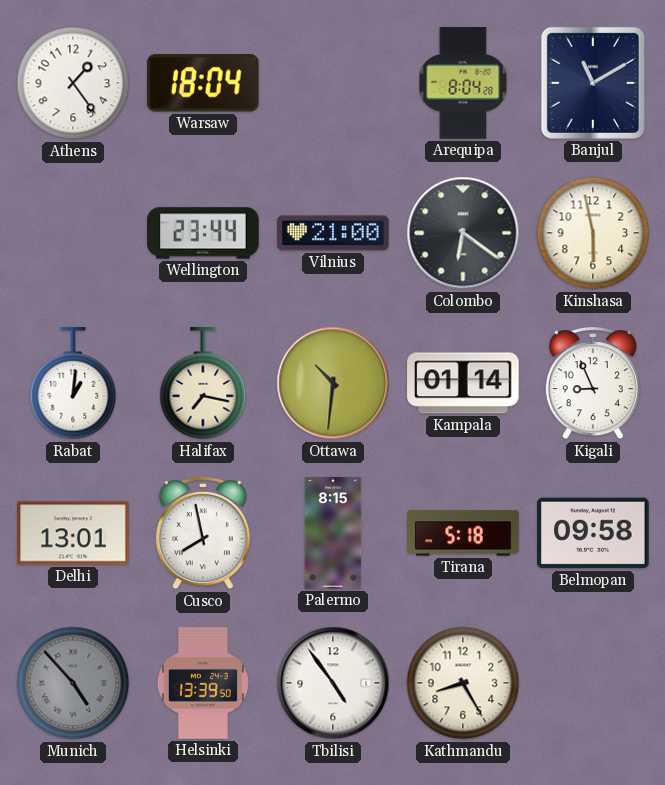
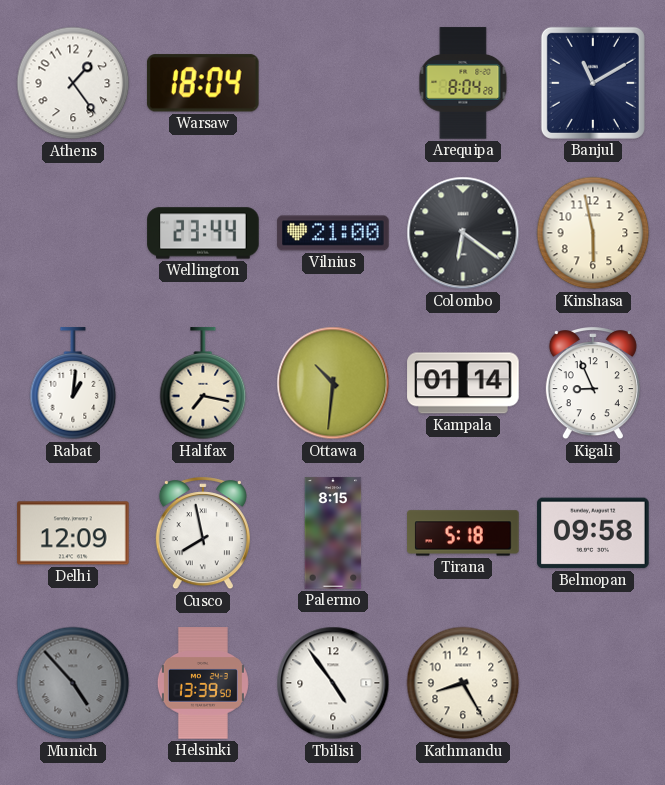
Delhi: 13:01 -> 12:09
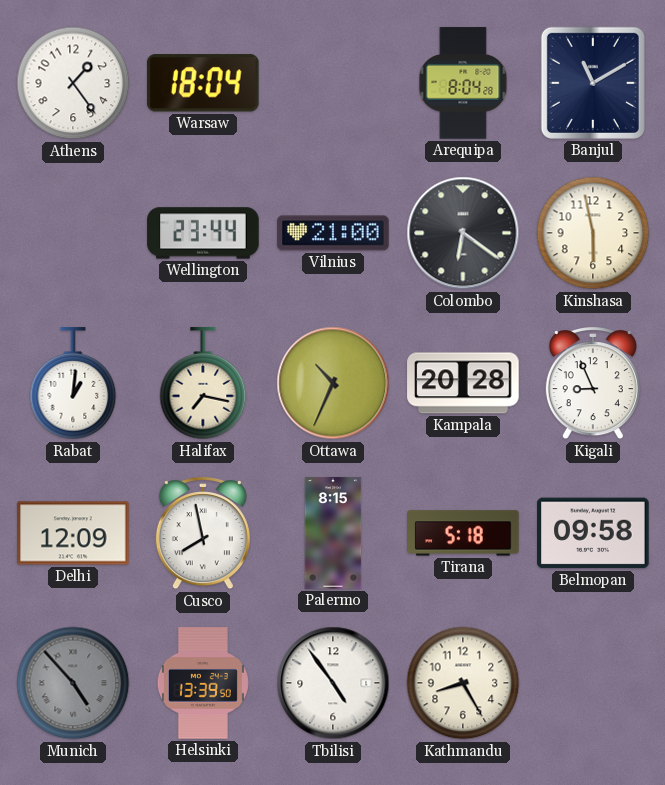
Ottawa: 10:31 -> 10:34
Kampala: 01:14 -> 20:28
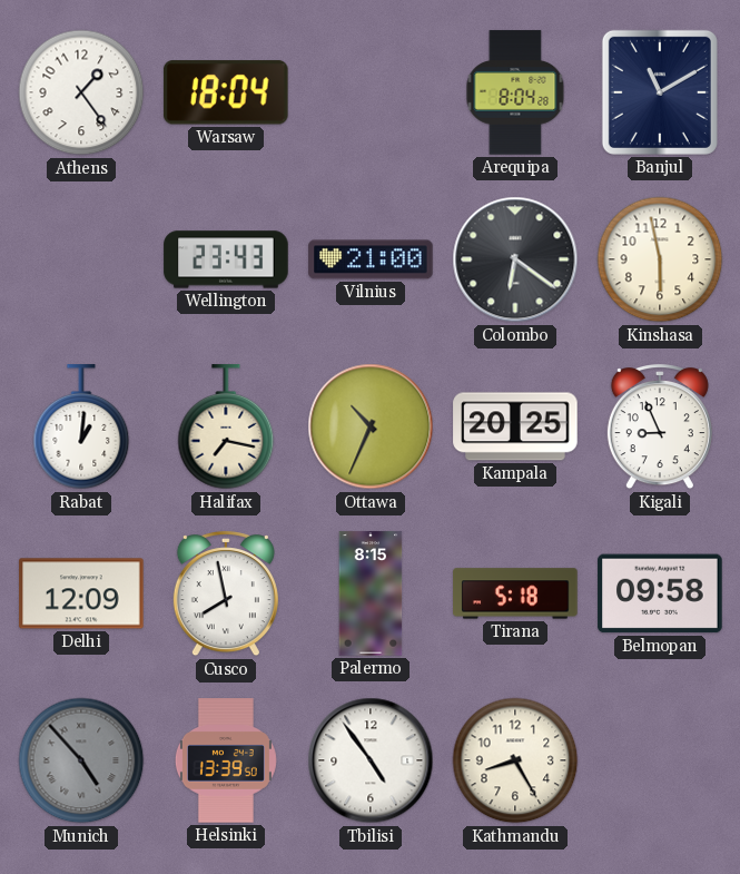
Wellington: 23:44 -> 23:43
Kampala: 20:28 -> 20:25
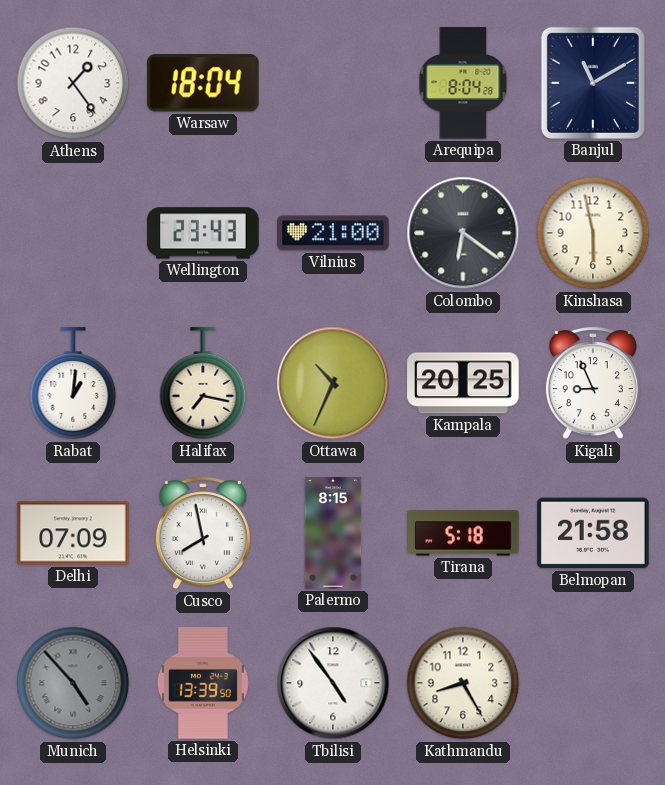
Delhi: 12:09 -> 07:09
Belmopan: 09:58 -> 21:58
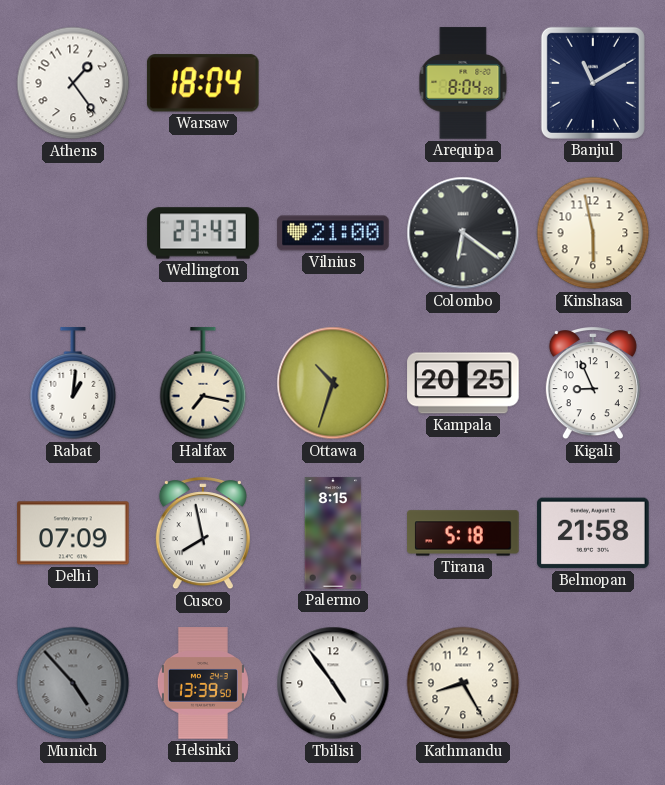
Ottawa: 10:34 -> 10:33
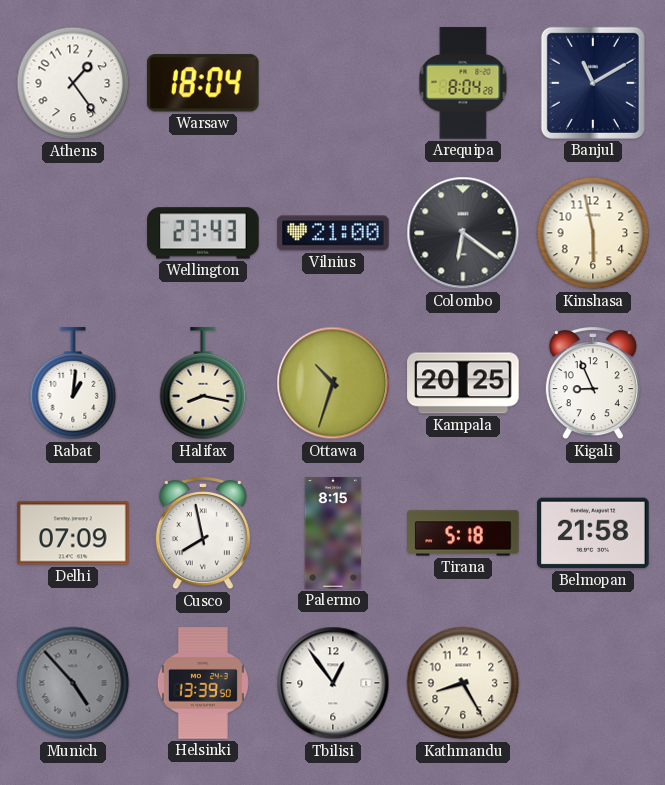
Halifax: 7:17 -> 8:17
Tbilisi: 4:54 -> 12:54
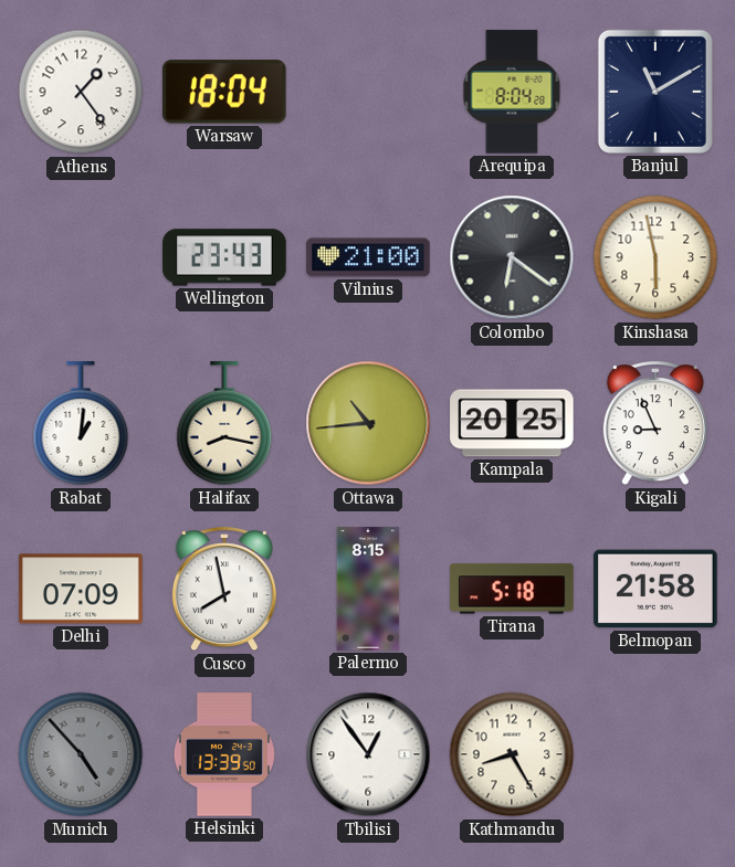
Ottawa: 10:33 -> 10:44
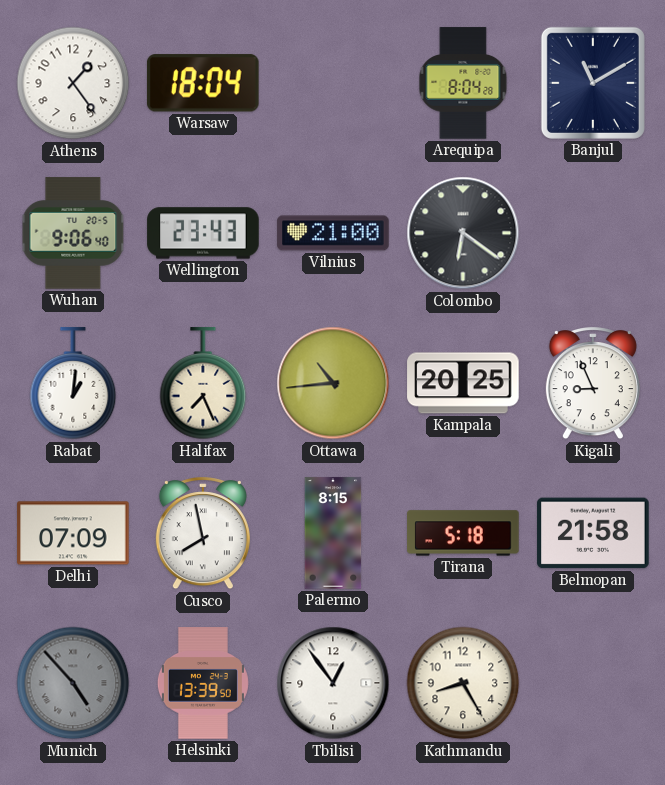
Wuhan: none -> 9:06
Kinshasa: 5:58 -> none
Halifax: 8:17 -> 7:26
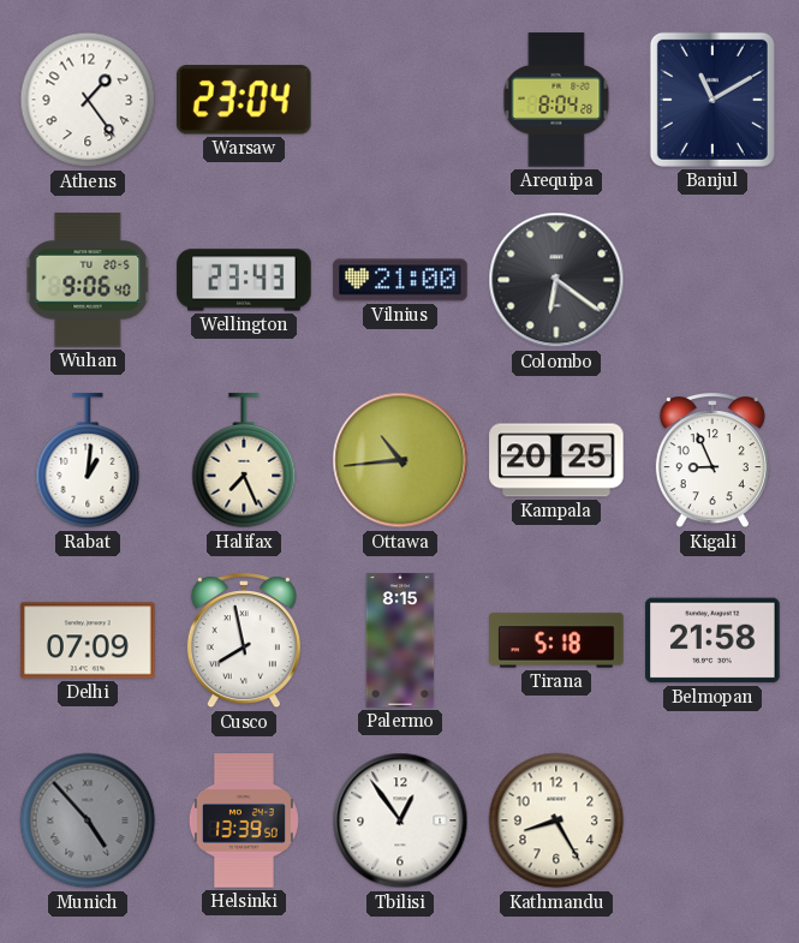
Warsaw: 18:04 -> 23:04
